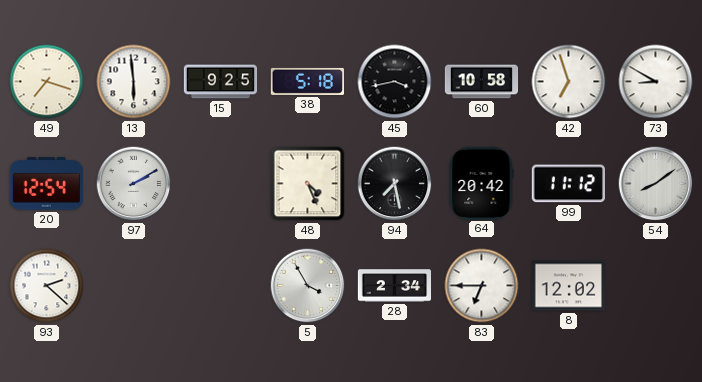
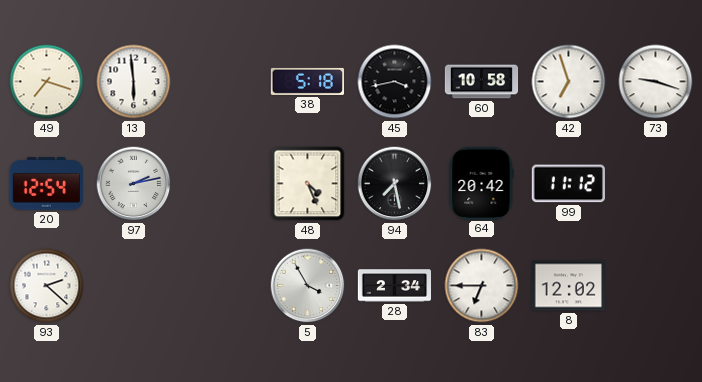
15: 9:25 -> none
73: 8:50 -> 9:18
97: 2:10 -> 2:13
54: 8:09 -> none
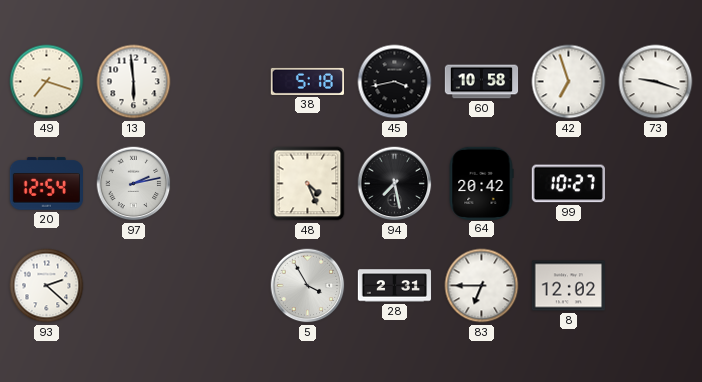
99: 11:12 -> 10:27
28: 2:34 -> 2:31
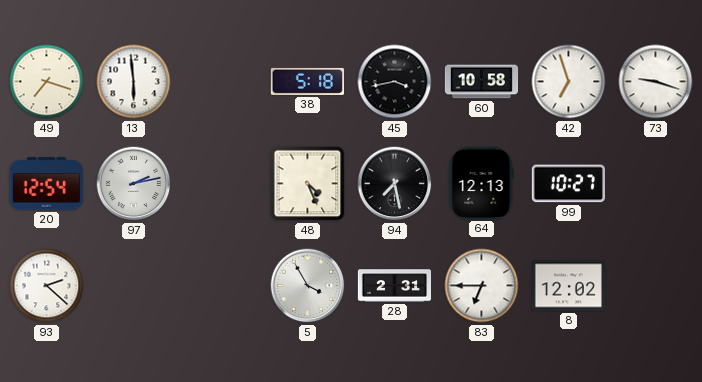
64: 20:42 -> 12:13
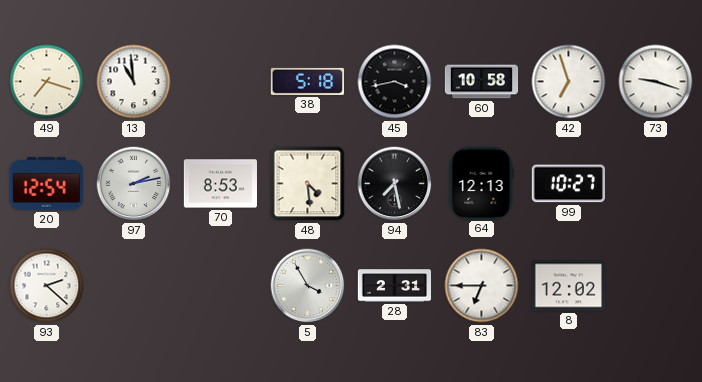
13: 5:59 -> 10:59
70: none -> 8:53
48: 4:26 -> 4:29
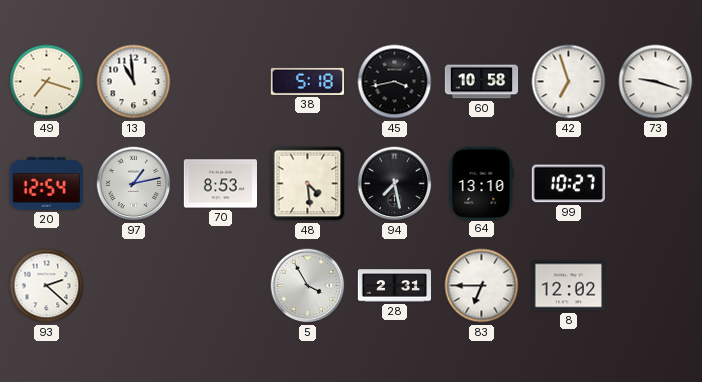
97: 2:13 -> 1:13
64: 12:13 -> 13:10
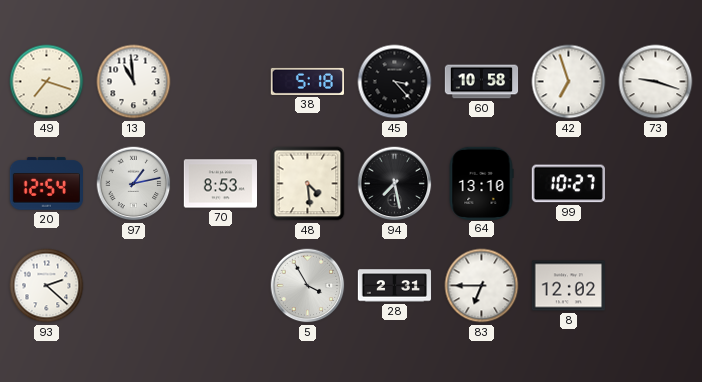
45: 3:43 -> 3:23
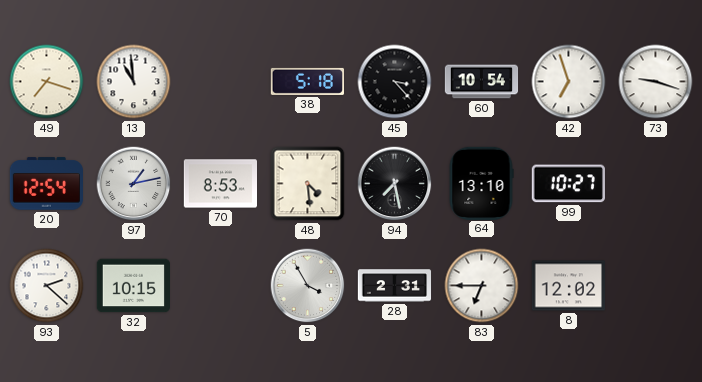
60: 10:58 -> 10:54
32: none -> 10:15
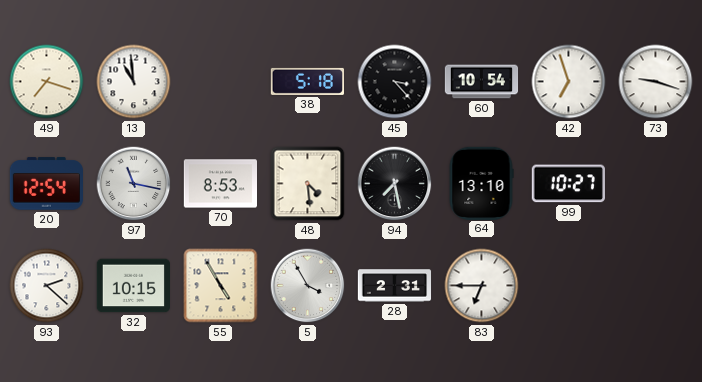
97: 1:13 -> 11:17
55: none -> 4:55
8: 12:02 -> none
